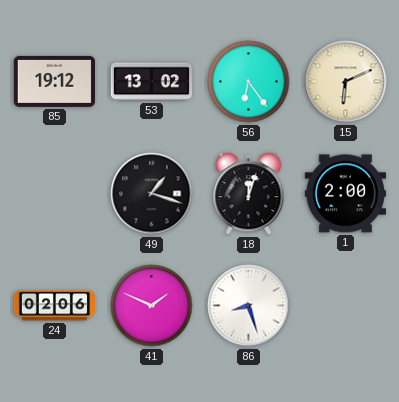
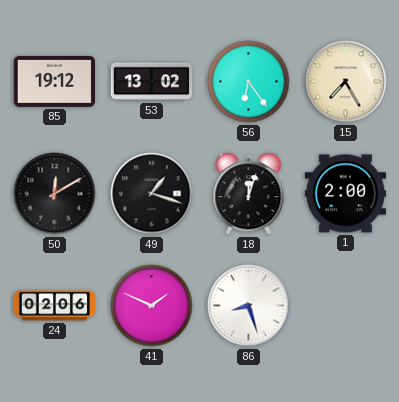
15: 6:11 -> 7:25
50: none -> 12:10
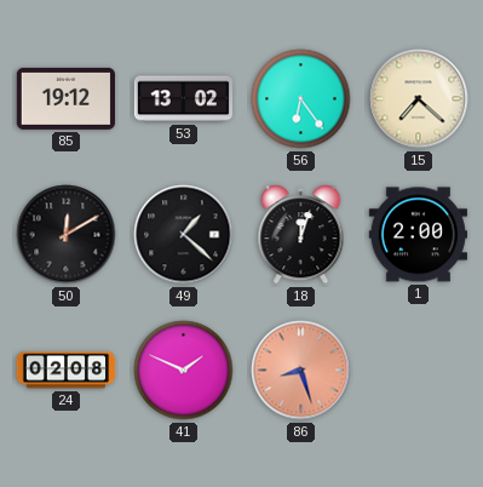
15: 7:25 -> 7:22
49: 1:18 -> 1:22
24: 02:06 -> 02:08
86 dial: white -> salmon
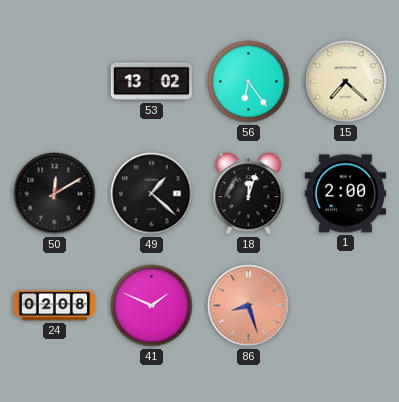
85: 19:12 -> none
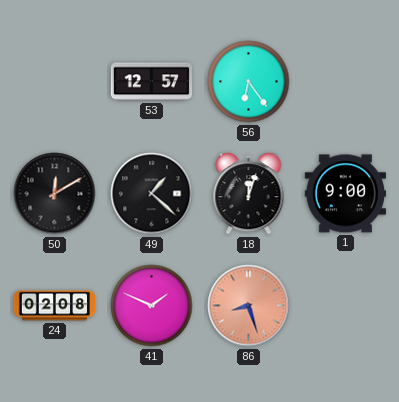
53: 13:02 -> 12:57
15: 7:22 -> none
1: 2:00 -> 9:00
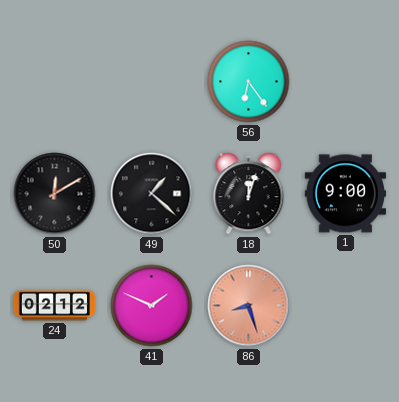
53: 12:57 -> none
24: 02:08 -> 02:12
